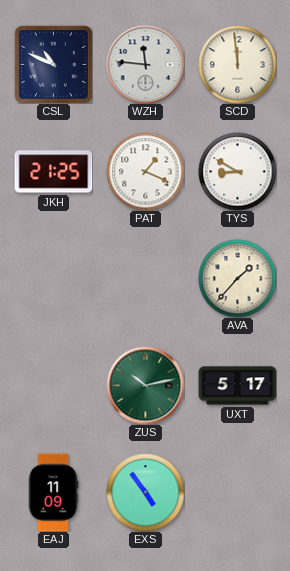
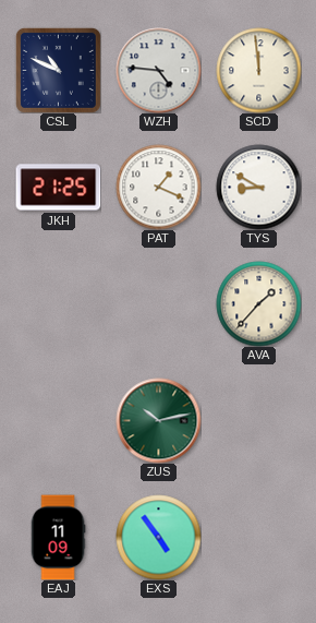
WZH: 11:46 -> 4:46
UXT: 5:17 -> none
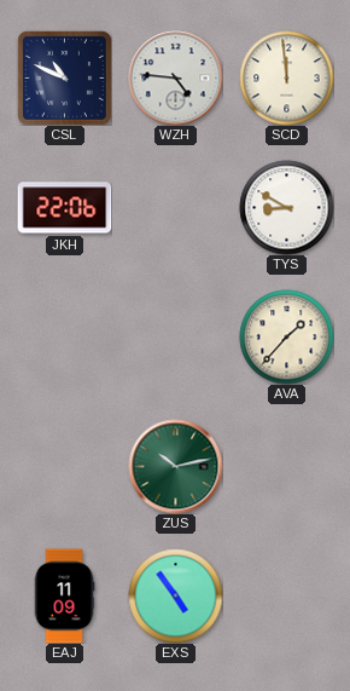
JKH: 21:25 -> 22:06
PAT: 1:19 -> none
